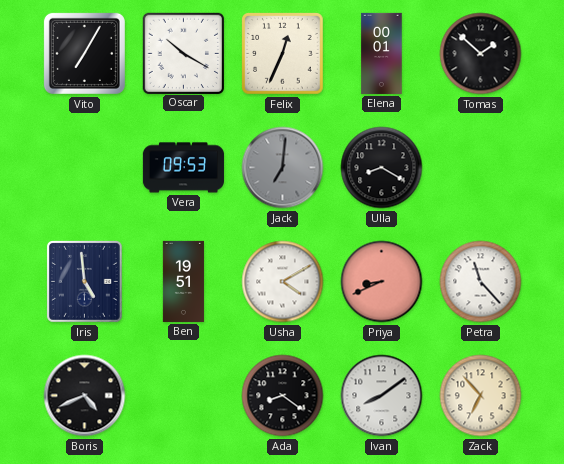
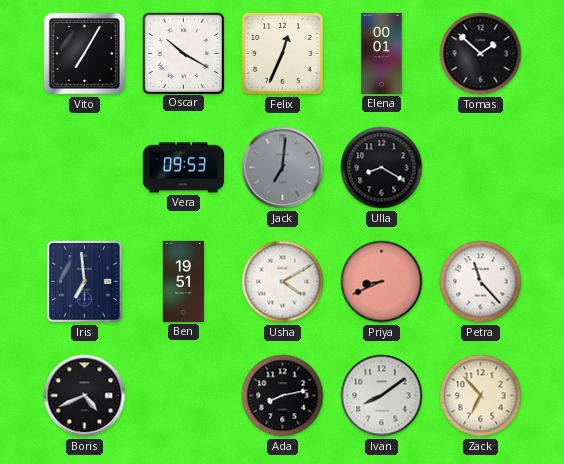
Iris: 4:59 -> 6:59
Ada: 8:21 -> 8:13
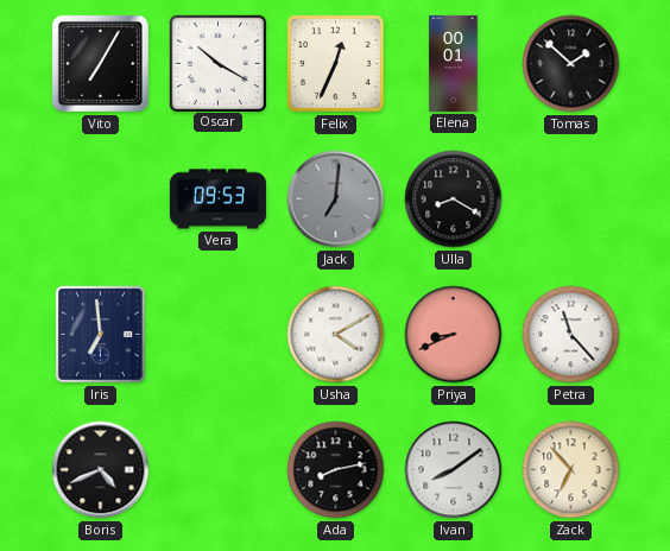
Ben: 19:51 -> none
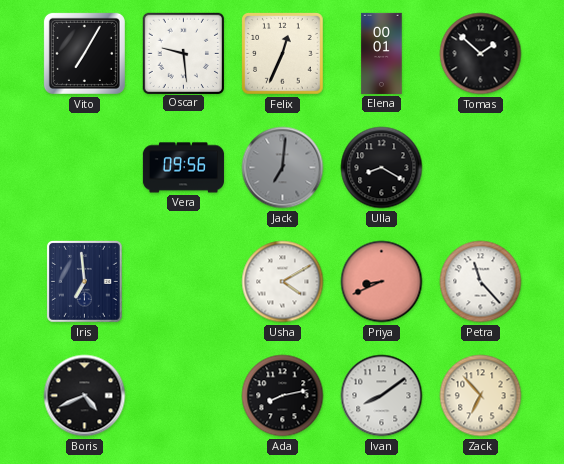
Oscar: 10:20 -> 9:29
Vera: 09:53 -> 09:56
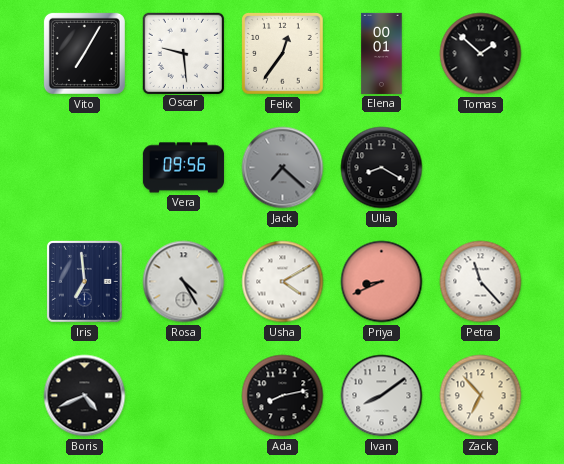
Felix: 12:34 -> 12:36
Jack: 7:01 -> 7:22
Rosa: none -> 4:25
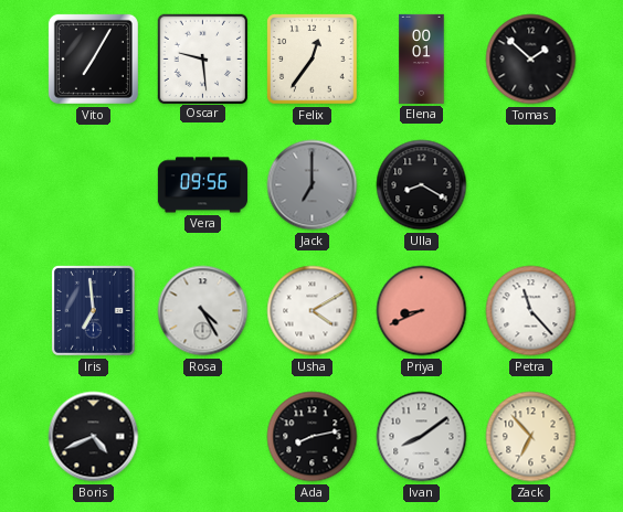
Jack: 7:22 -> 7:00
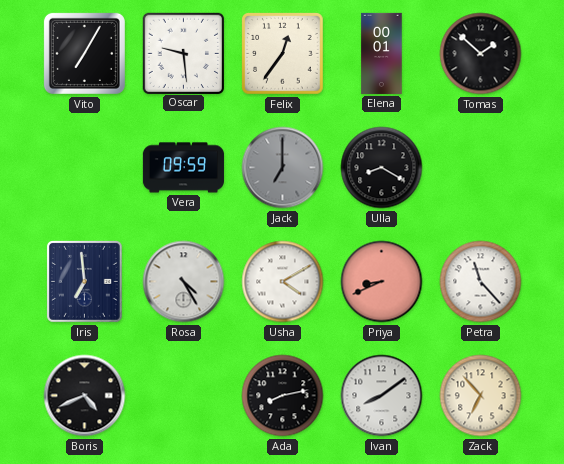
Vera: 09:56 -> 09:59
